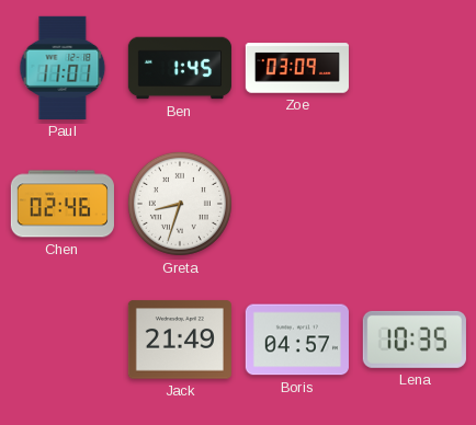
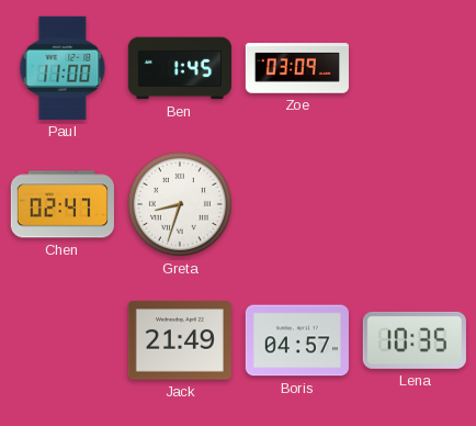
Paul: 11:01 -> 11:00
Chen: 02:46 -> 02:47
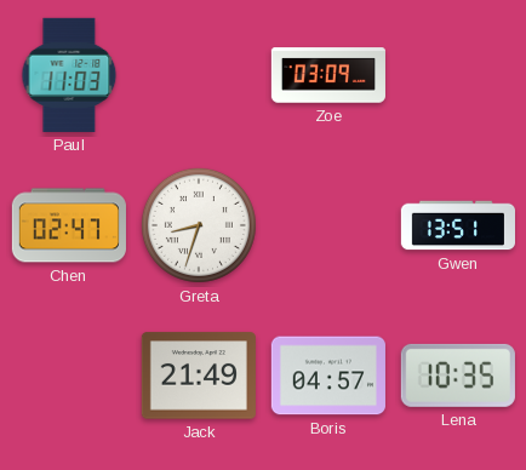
Paul: 11:00 -> 11:03
Ben: 1:45 -> none
Gwen: none -> 13:51
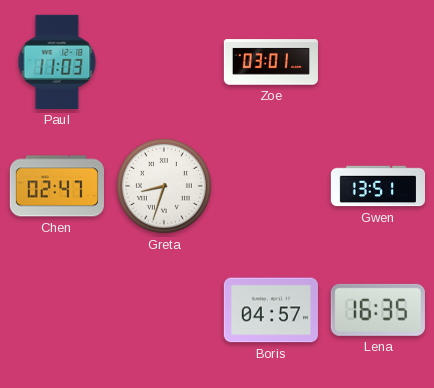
Zoe: 03:09 -> 03:01
Jack: 21:49 -> none
Lena: 10:35 -> 16:35
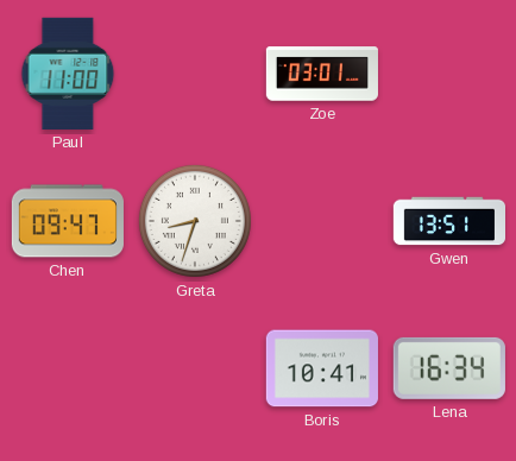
Paul: 11:03 -> 11:00
Chen: 02:47 -> 09:47
Boris: 04:57 -> 10:41
Lena: 16:35 -> 16:34
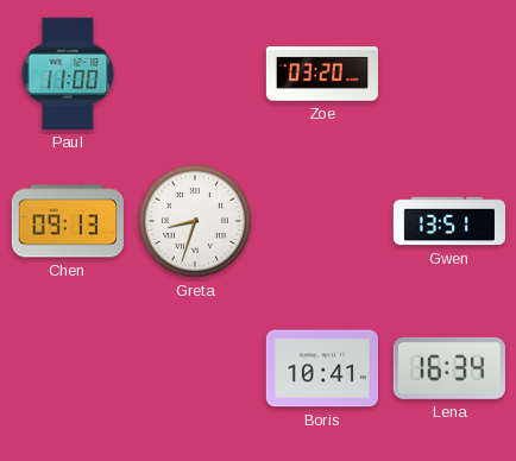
Zoe: 03:01 -> 03:20
Chen: 09:47 -> 09:13
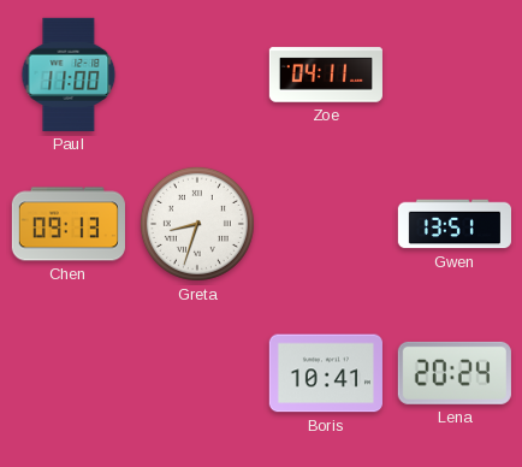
Zoe: 03:20 -> 04:11
Lena: 16:34 -> 20:24
